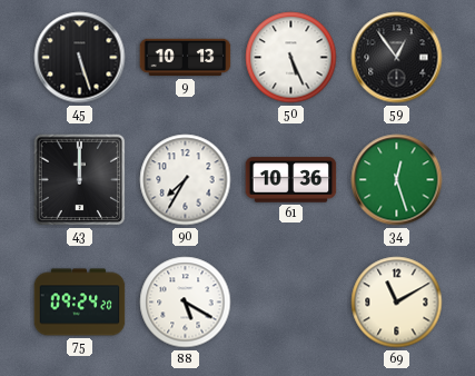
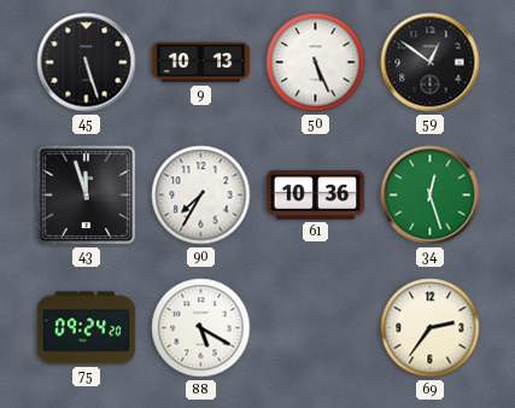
59: 12:54 -> 12:51
43: 12:00 -> 11:57
69: 11:10 -> 2:36
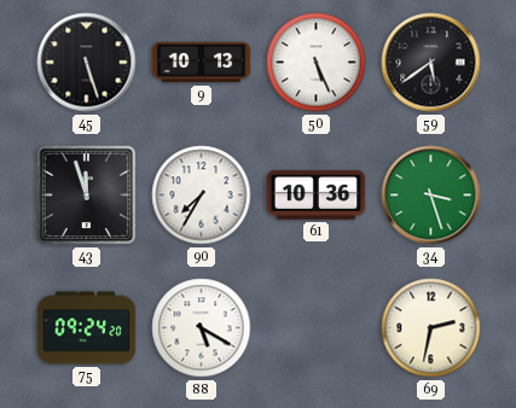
59: 12:51 -> 5:39
34: 12:27 -> 3:27
69: 2:36 -> 2:32
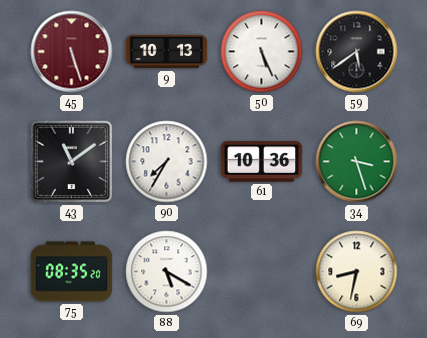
45 dial: black -> burgundy
43: 11:57 -> 11:09
75: 09:24 -> 08:35
69: 2:32 -> 8:32
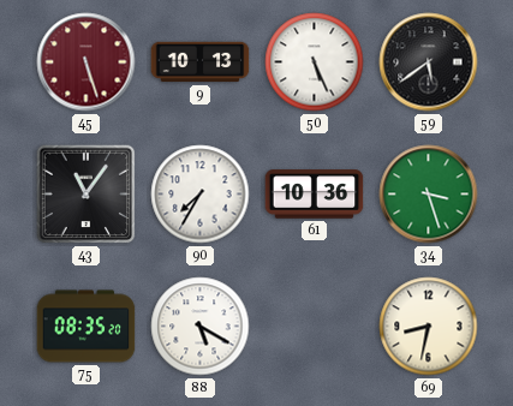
43: 11:09 -> 11:06
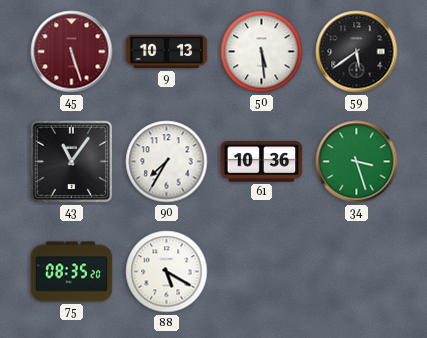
50: 5:26 -> 5:29
69: 8:32 -> none
